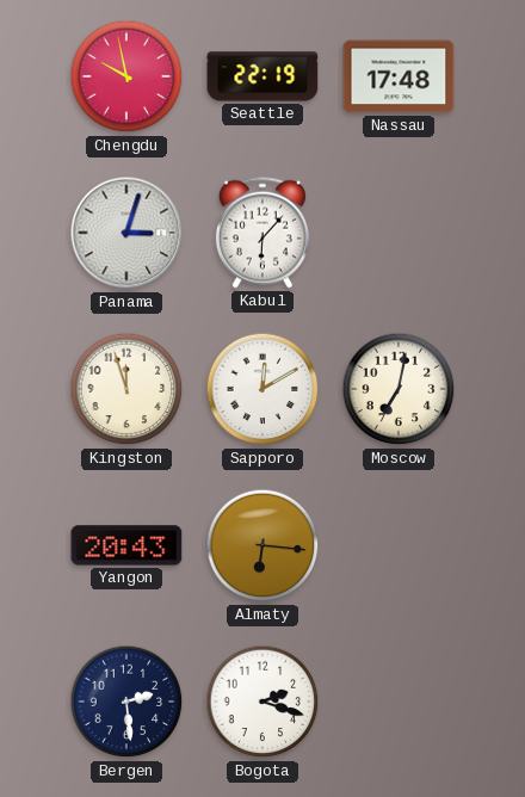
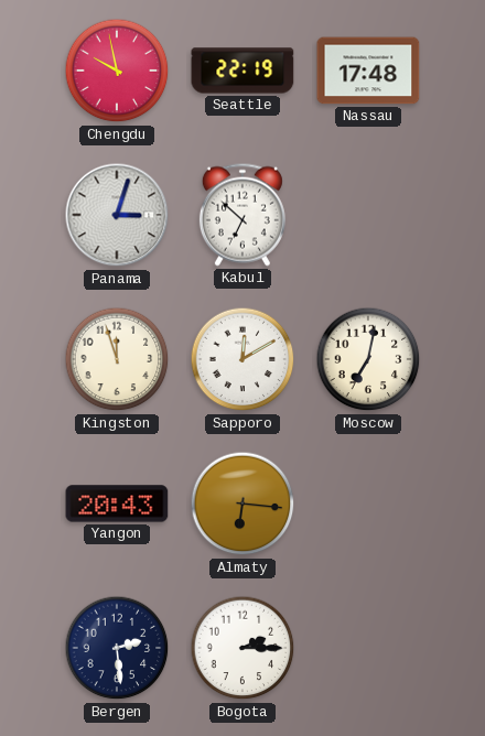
Kabul: 6:07 -> 6:52
Bogota: 2:18 -> 2:15
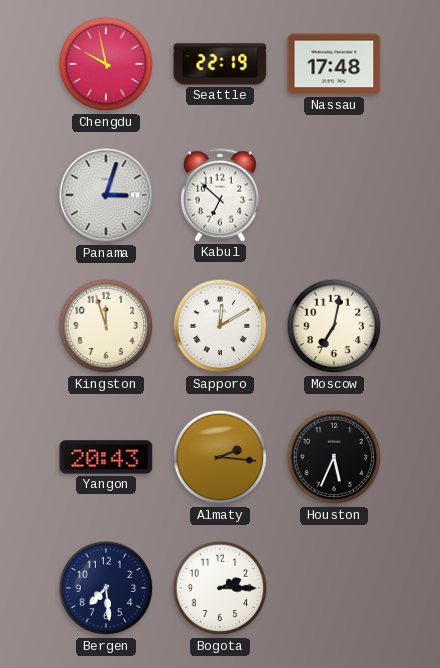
Almaty: 6:16 -> 2:16
Houston: none -> 5:34
Bergen: 2:29 -> 7:29
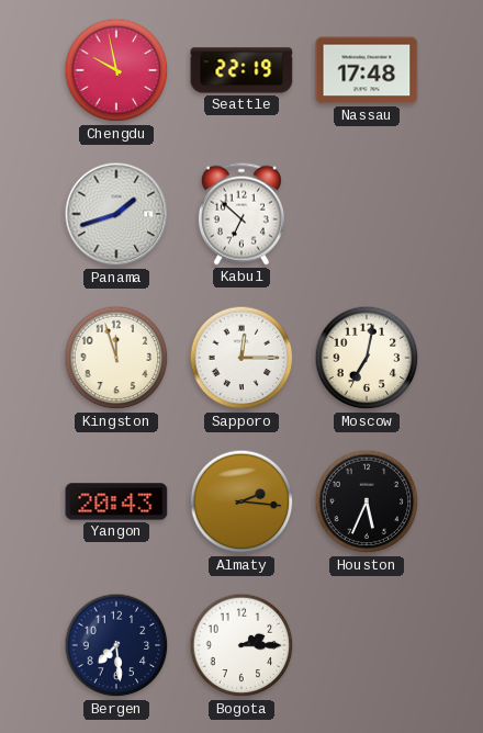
Panama: 3:03 -> 1:42
Sapporo: 12:10 -> 12:15
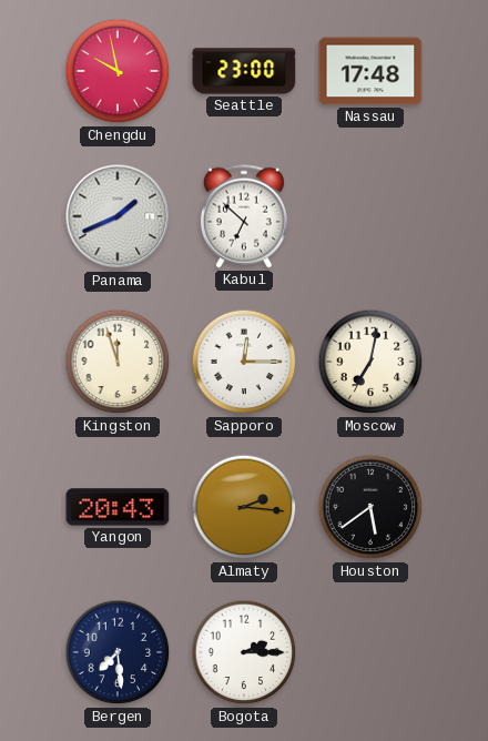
Seattle: 22:19 -> 23:00
Panama: 1:42 -> 1:41
Houston: 5:34 -> 5:39
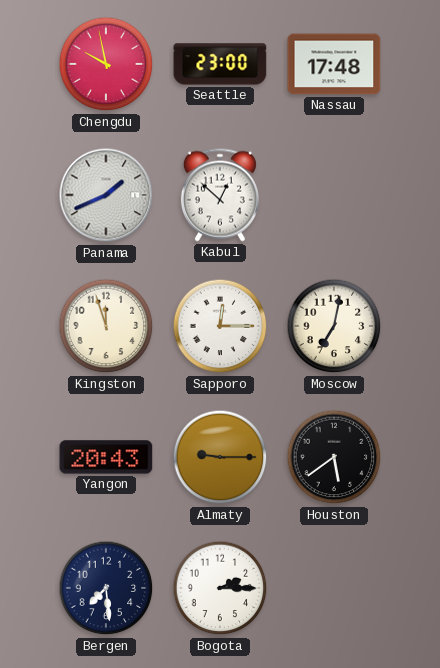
Kabul: 6:52 -> 12:52
Almaty: 2:16 -> 9:15
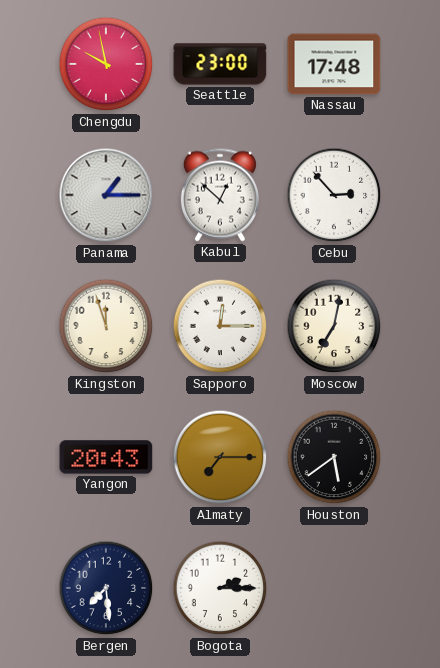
Panama: 1:41 -> 1:15
Cebu: none -> 2:53
Almaty: 9:15 -> 7:15
